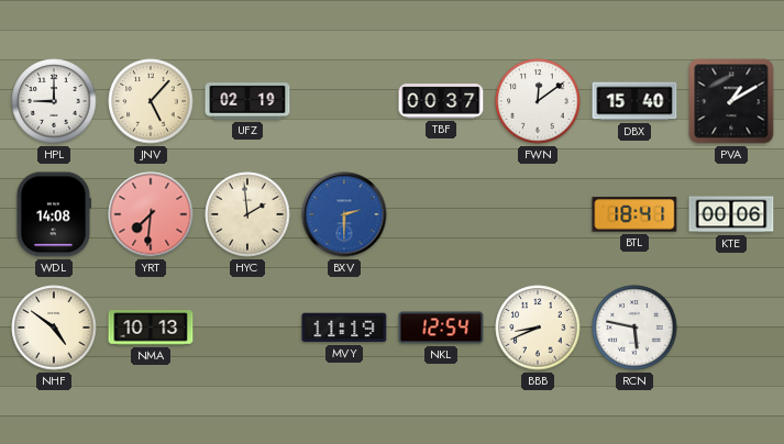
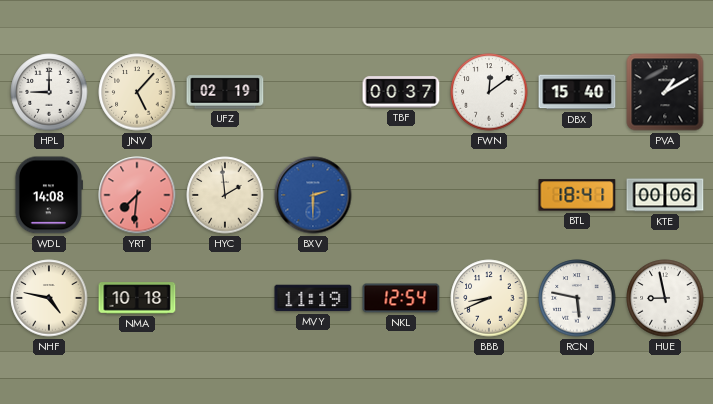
NHF: 4:51 -> 4:47
NMA: 10:13 -> 10:18
HUE: none -> 8:58
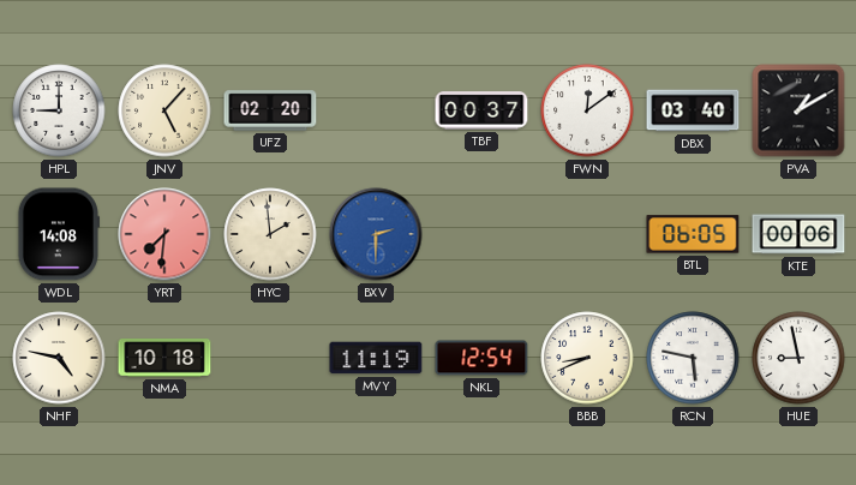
UFZ: 02:19 -> 02:20
DBX: 15:40 -> 03:40
BTL: 18:41 -> 06:05
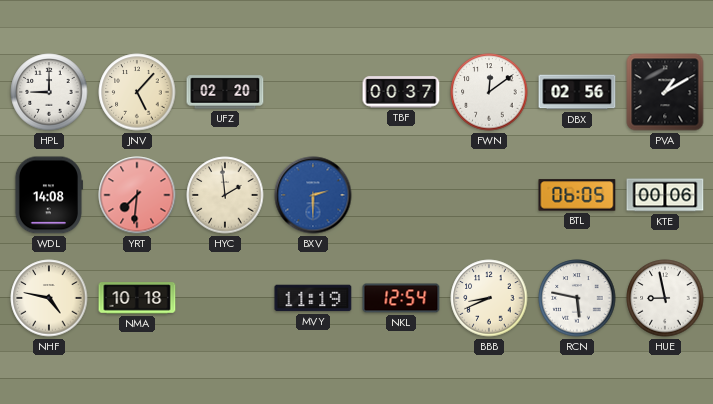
DBX: 03:40 -> 02:56
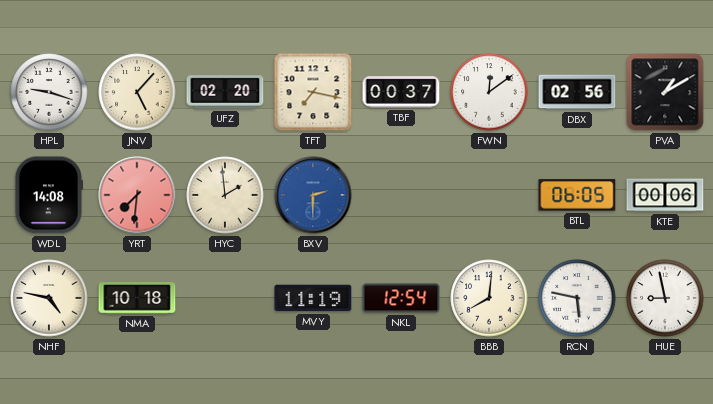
HPL: 9:00 -> 9:18
TFT: none -> 7:17
BBB: 8:41 -> 8:01
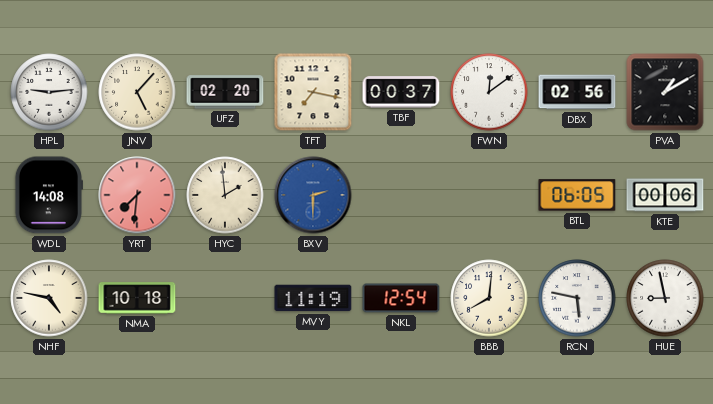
HPL: 9:18 -> 9:14
